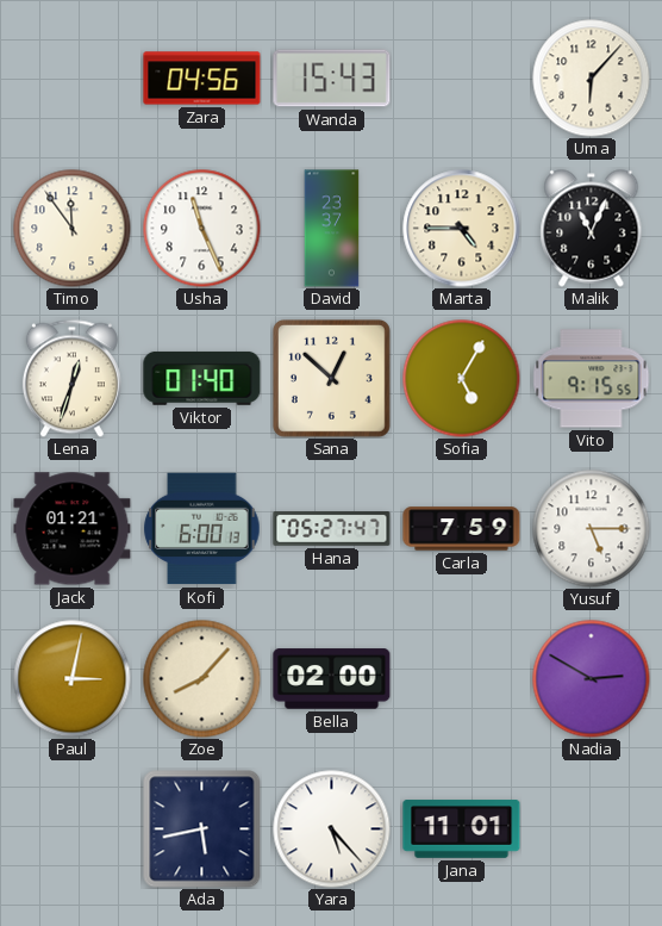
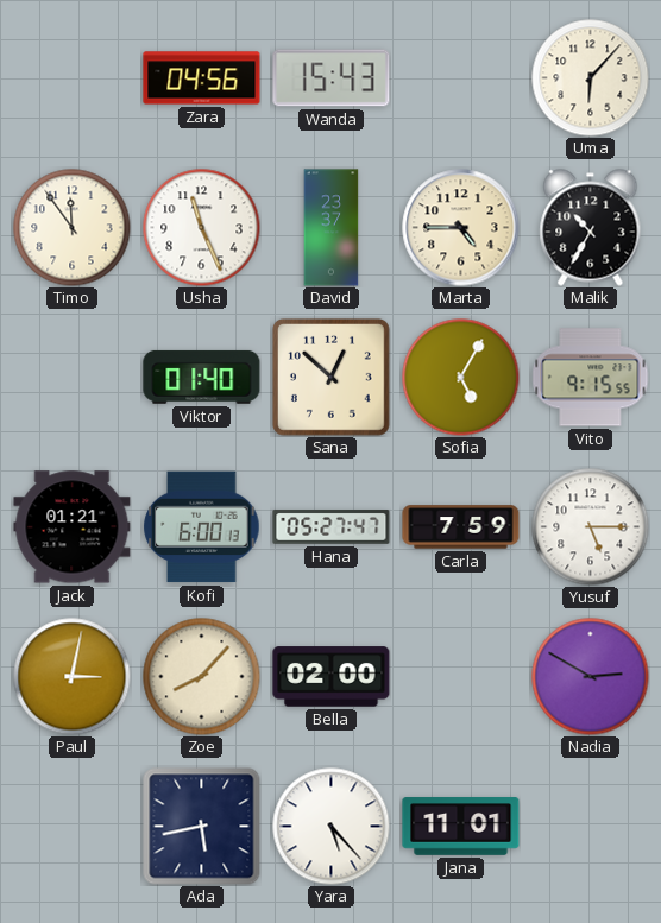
Malik: 11:04 -> 10:35
Lena: 12:33 -> none
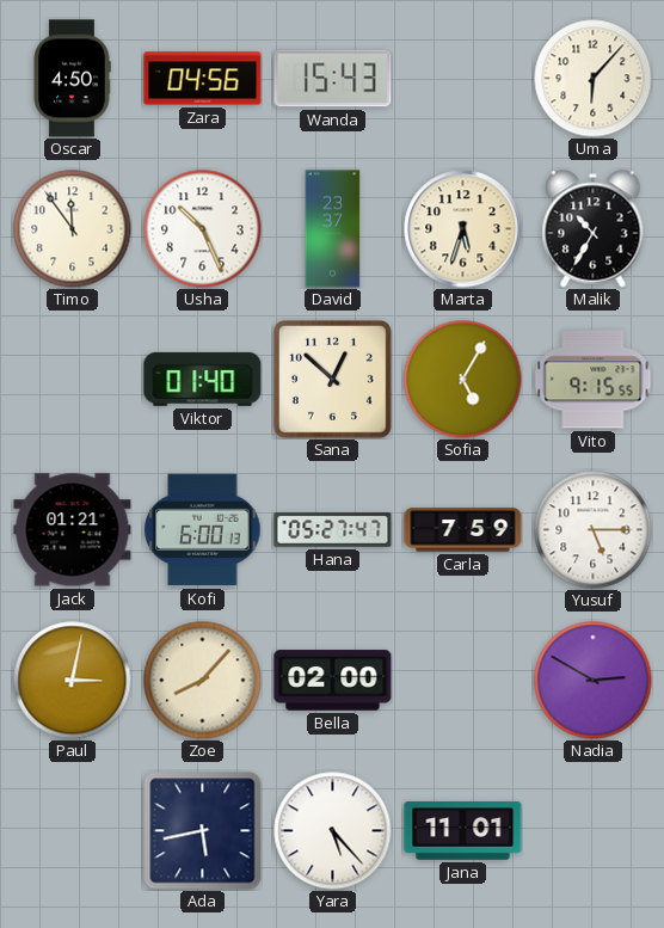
Oscar: none -> 4:50
Usha: 11:26 -> 10:26
Marta: 4:45 -> 5:33
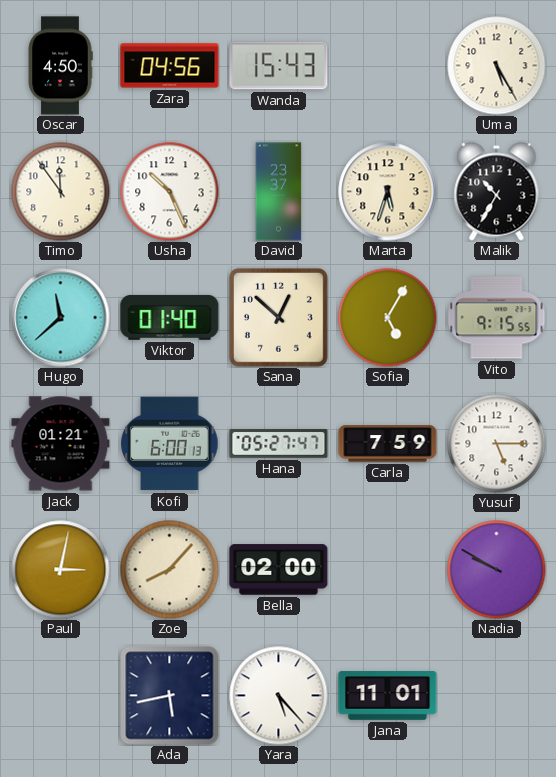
Uma: 6:07 -> 5:25
Hugo: none -> 11:38
Nadia: 2:50 -> 9:50
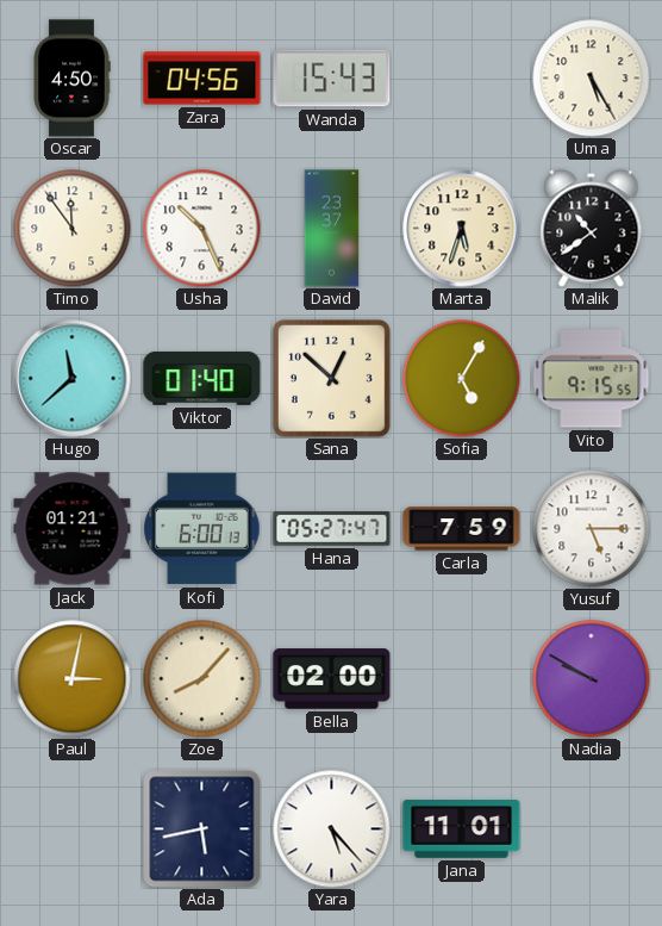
Malik: 10:35 -> 10:39
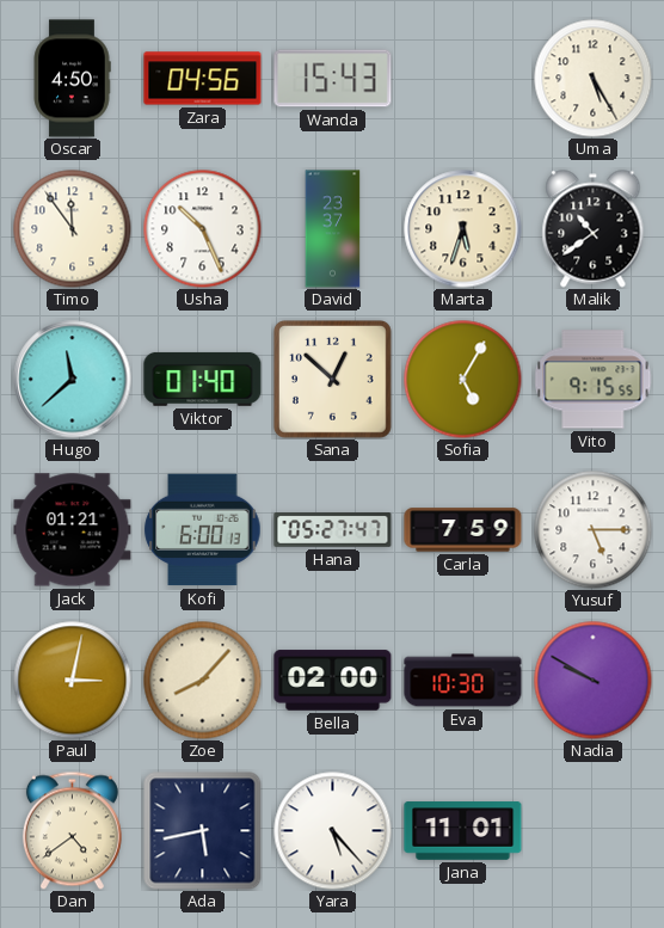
Eva: none -> 10:30
Dan: none -> 4:39
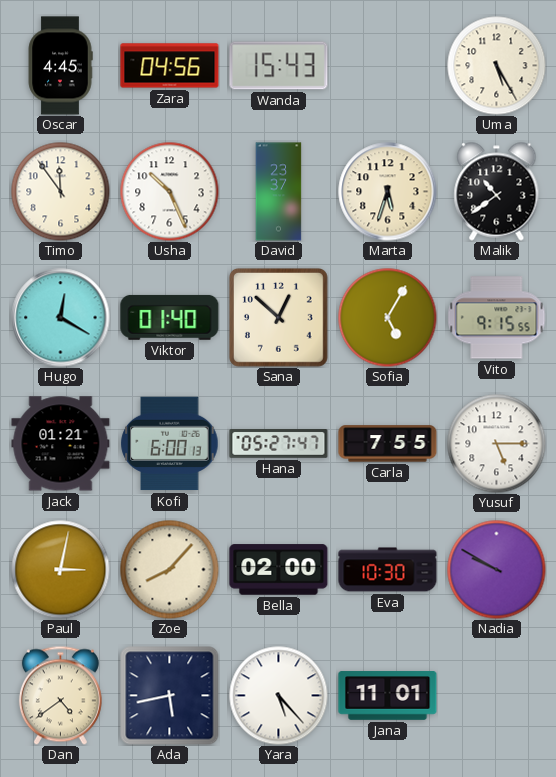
Oscar: 4:50 -> 4:45
Hugo: 11:38 -> 12:20
Carla: 7:59 -> 7:55
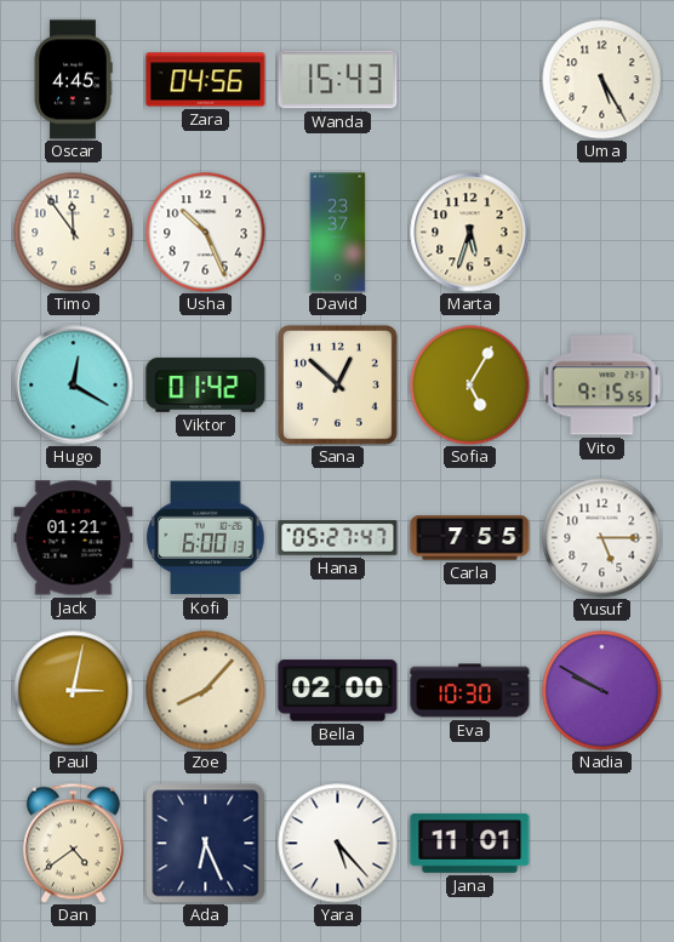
Malik: 10:39 -> none
Viktor: 01:40 -> 01:42
Ada: 5:43 -> 6:26
